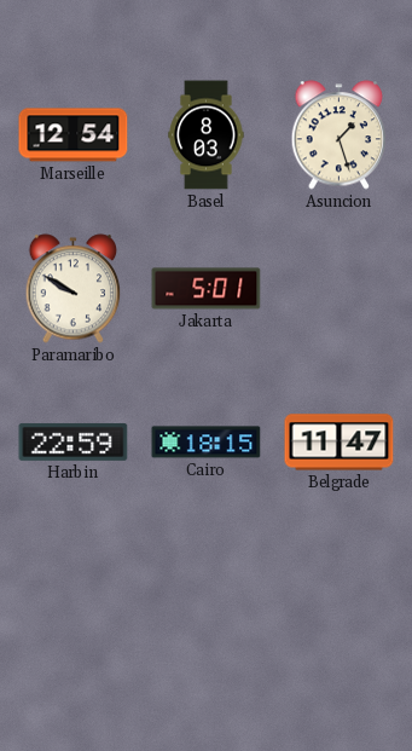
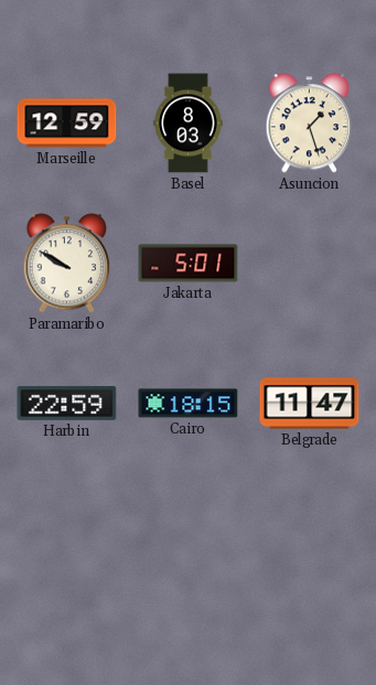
Marseille: 12:54 -> 12:59
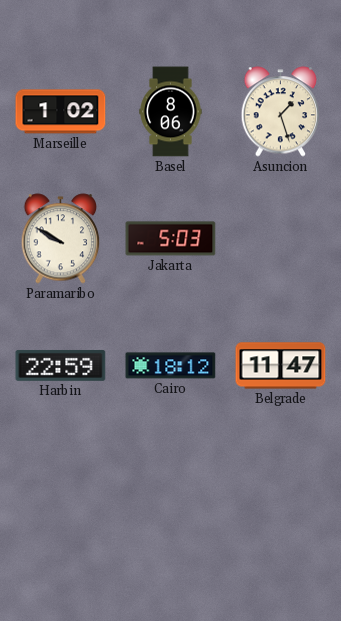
Marseille: 12:59 -> 1:02
Basel: 8:03 -> 8:06
Jakarta: 5:01 -> 5:03
Cairo: 18:15 -> 18:12
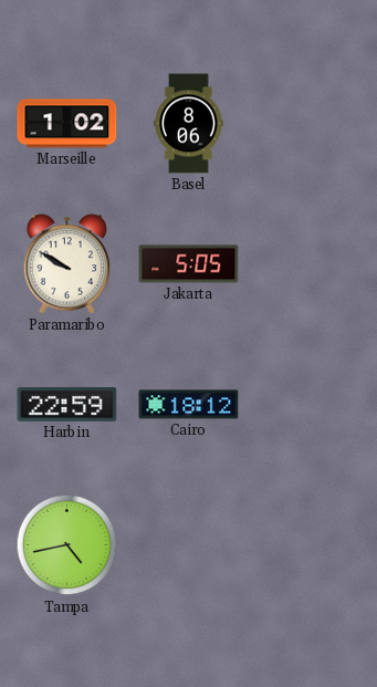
Asuncion: 1:27 -> none
Jakarta: 5:03 -> 5:05
Belgrade: 11:47 -> none
Tampa: none -> 4:43
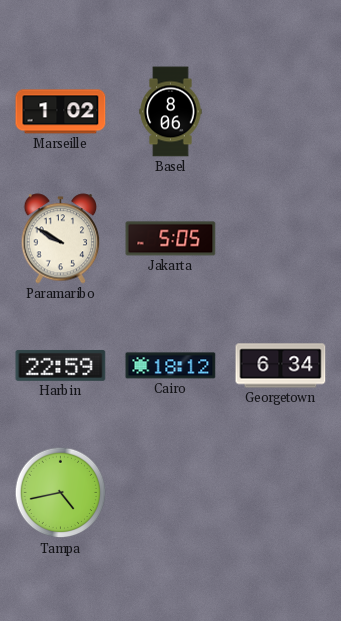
Georgetown: none -> 6:34
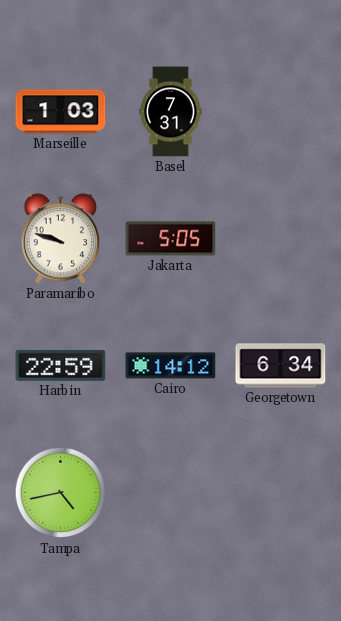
Marseille: 1:02 -> 1:03
Basel: 8:06 -> 7:31
Paramaribo: 9:50 -> 9:48
Cairo: 18:12 -> 14:12
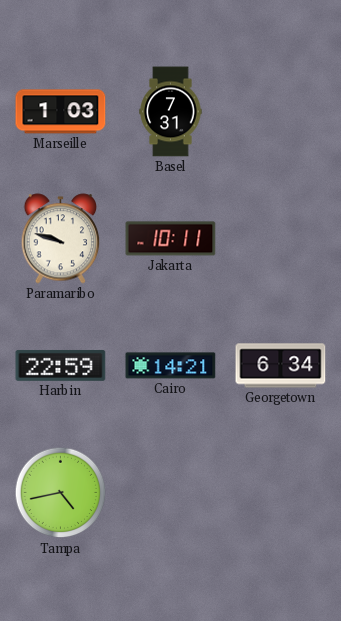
Jakarta: 5:05 -> 10:11
Cairo: 14:12 -> 14:21
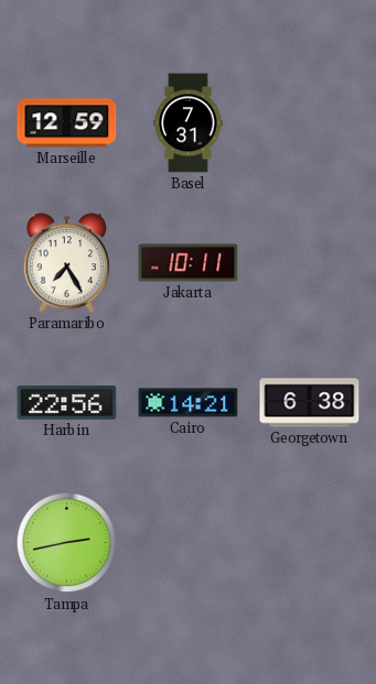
Marseille: 1:03 -> 12:59
Paramaribo: 9:48 -> 7:25
Harbin: 22:59 -> 22:56
Georgetown: 6:34 -> 6:38
Tampa: 4:43 -> 2:43
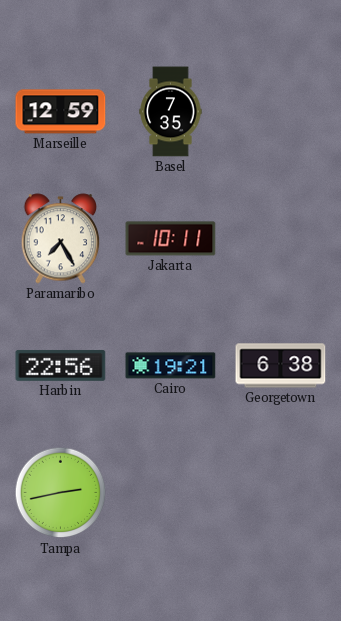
Basel: 7:31 -> 7:35
Cairo: 14:21 -> 19:21
